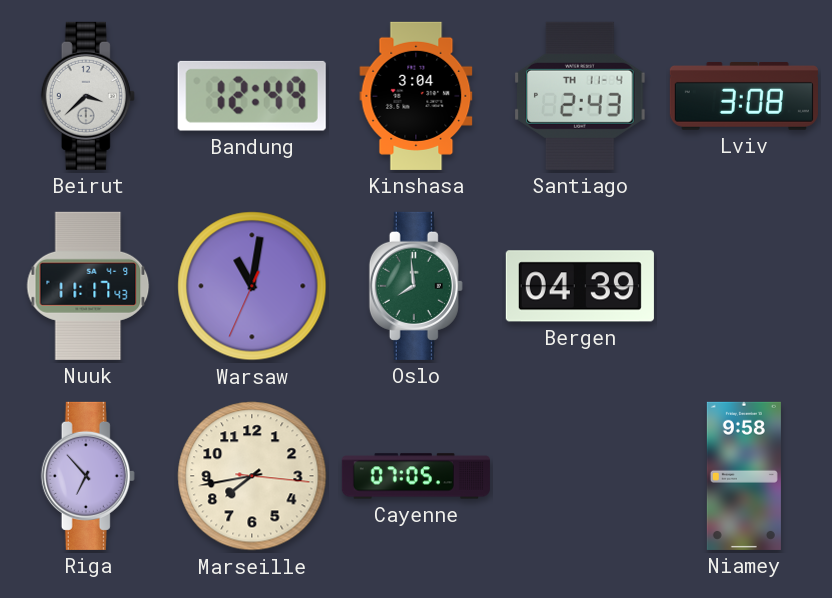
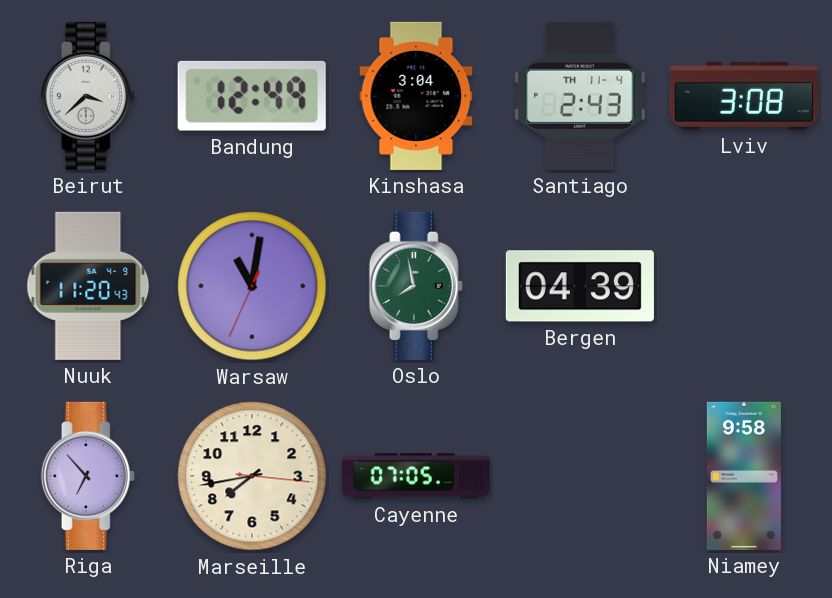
Nuuk: 11:17 -> 11:20
Oslo: 7:59 -> 7:58
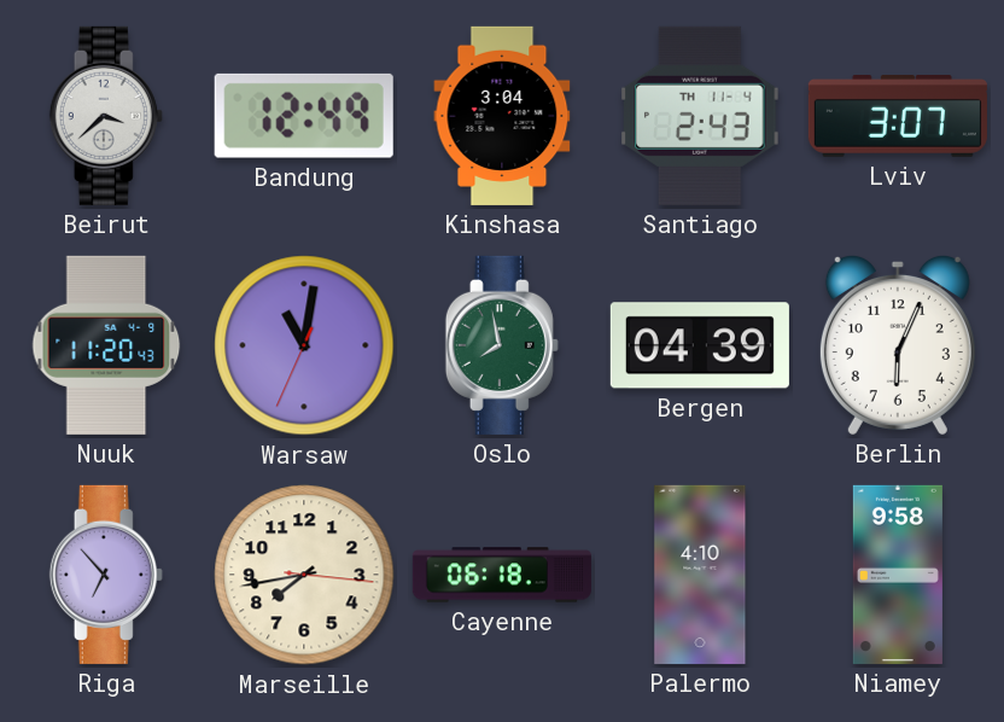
Lviv: 3:08 -> 3:07
Berlin: none -> 6:04
Cayenne: 07:05 -> 06:18
Palermo: none -> 4:10
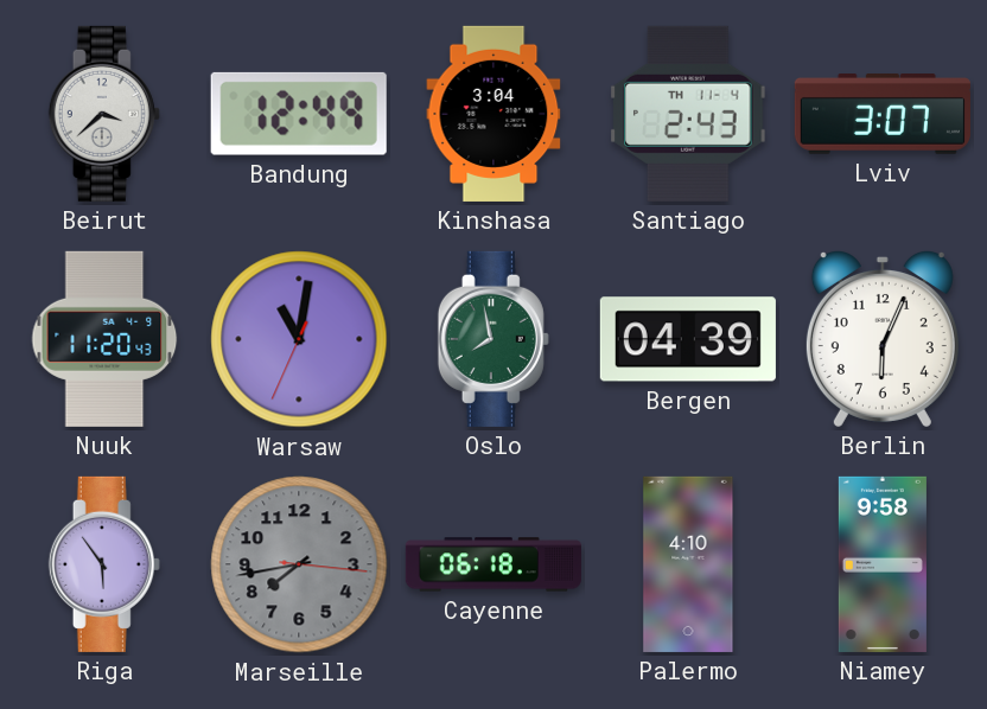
Riga: 6:53 -> 5:54
Marseille dial: cream -> grey
